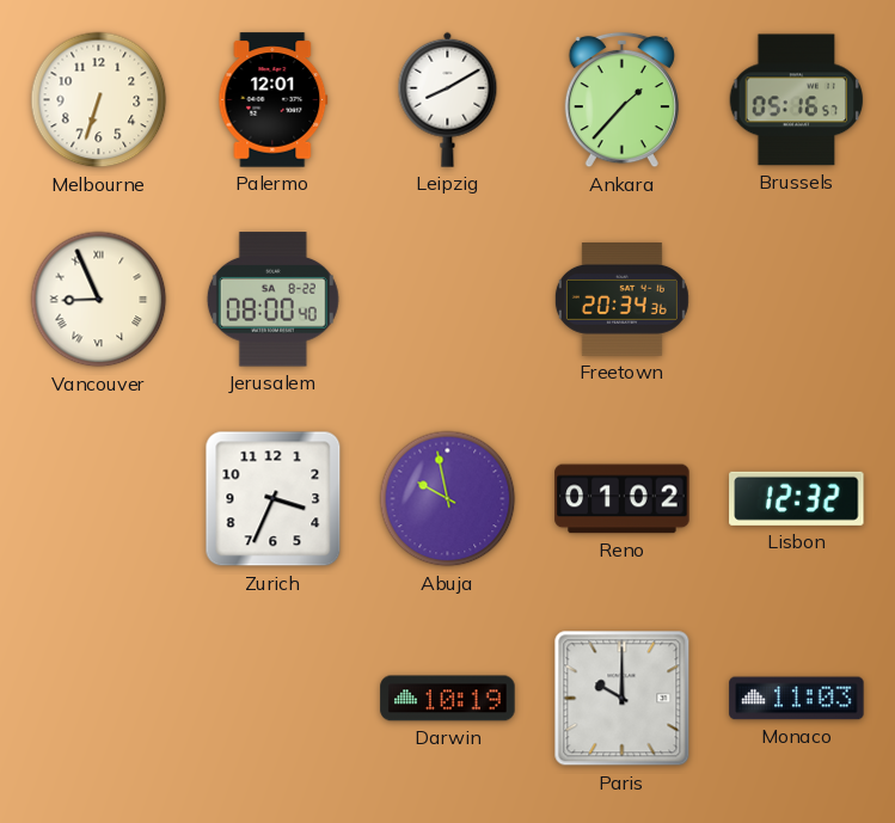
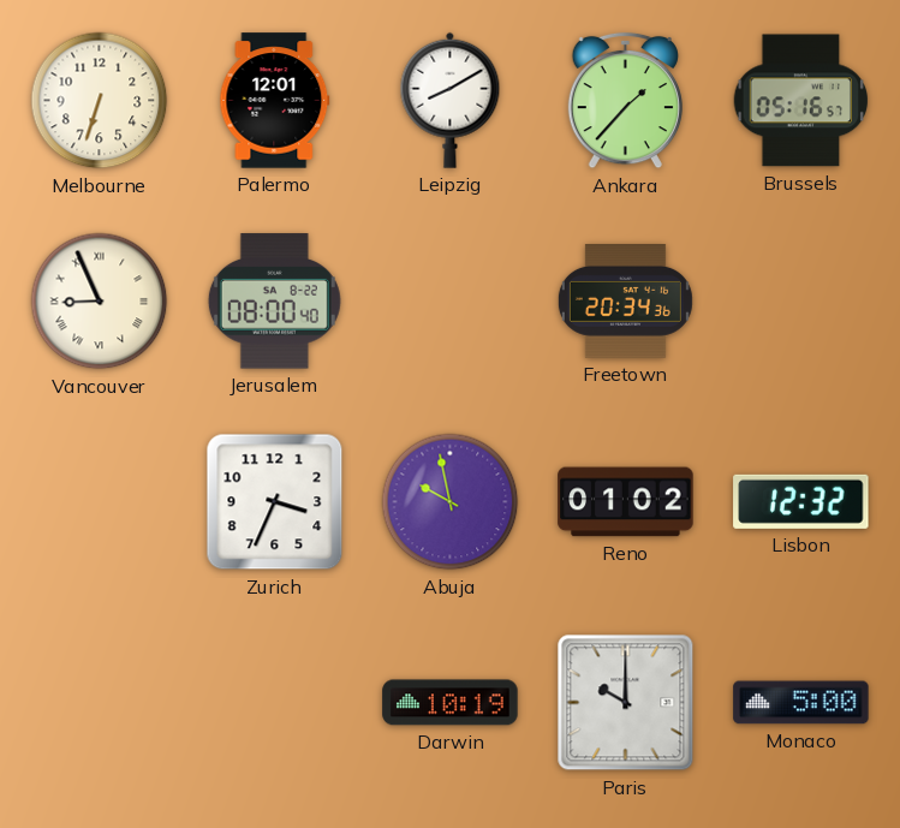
Monaco: 11:03 -> 5:00
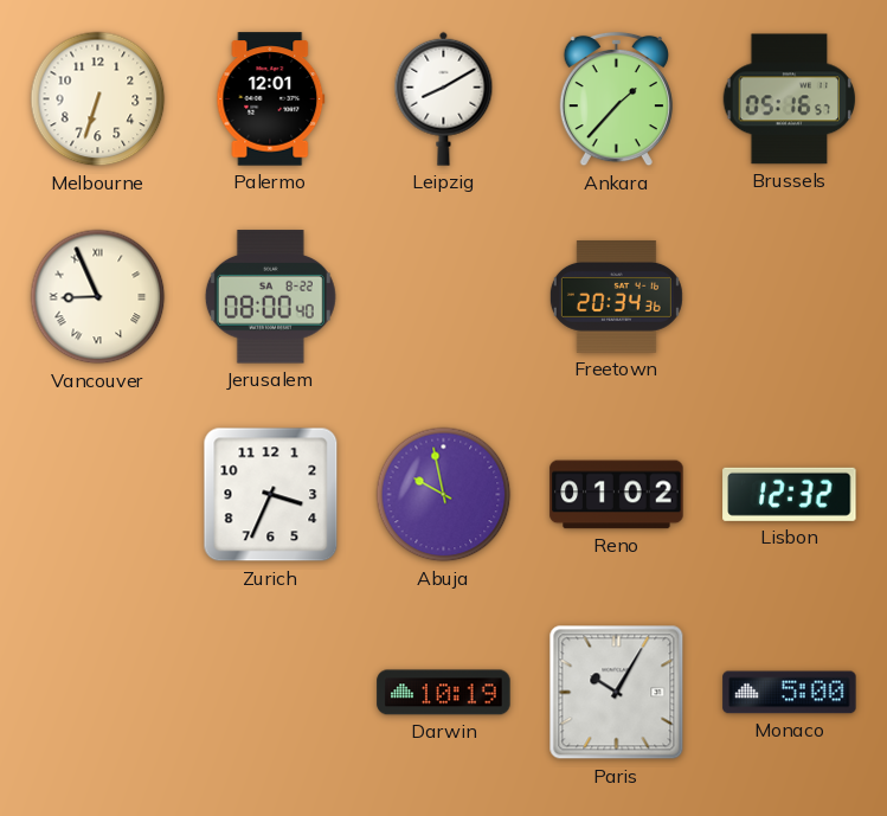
Paris: 10:00 -> 10:05
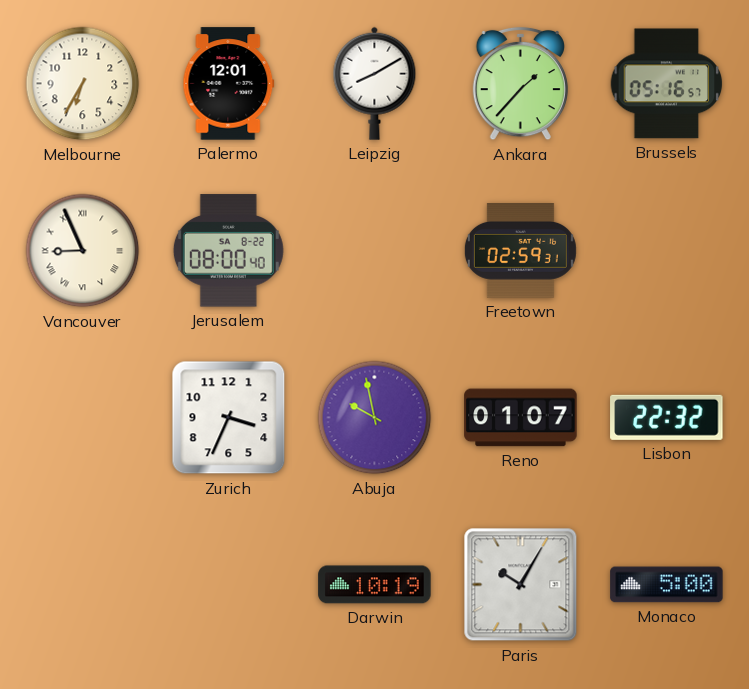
Melbourne: 6:33 -> 6:35
Freetown: 20:34 -> 02:59
Reno: 01:02 -> 01:07
Lisbon: 12:32 -> 22:32
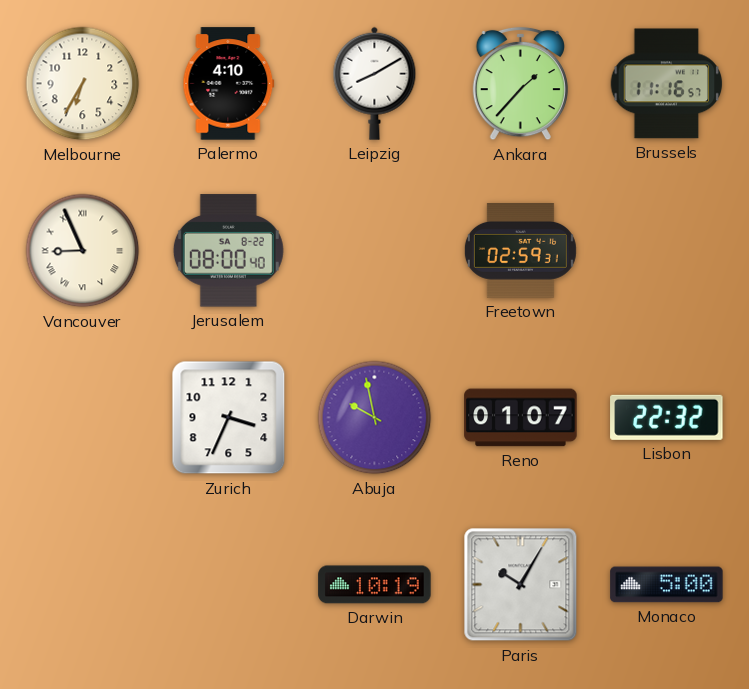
Palermo: 12:01 -> 4:10
Brussels: 05:16 -> 11:16
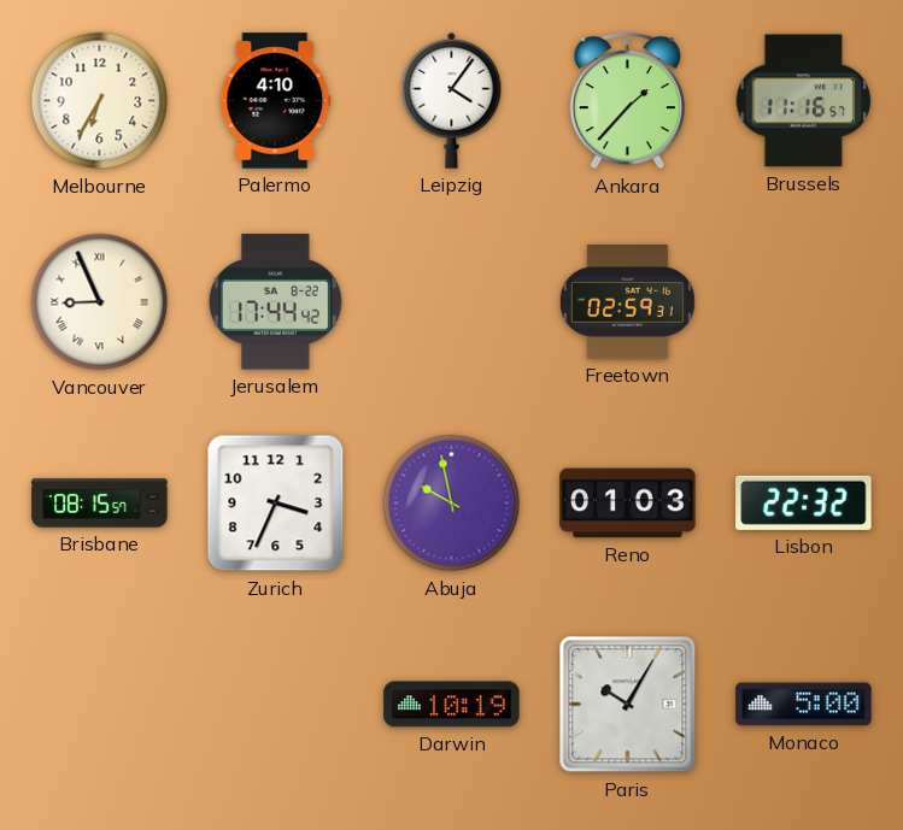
Leipzig: 8:10 -> 4:06
Jerusalem: 08:00 -> 17:44
Brisbane: none -> 08:15
Reno: 01:07 -> 01:03
